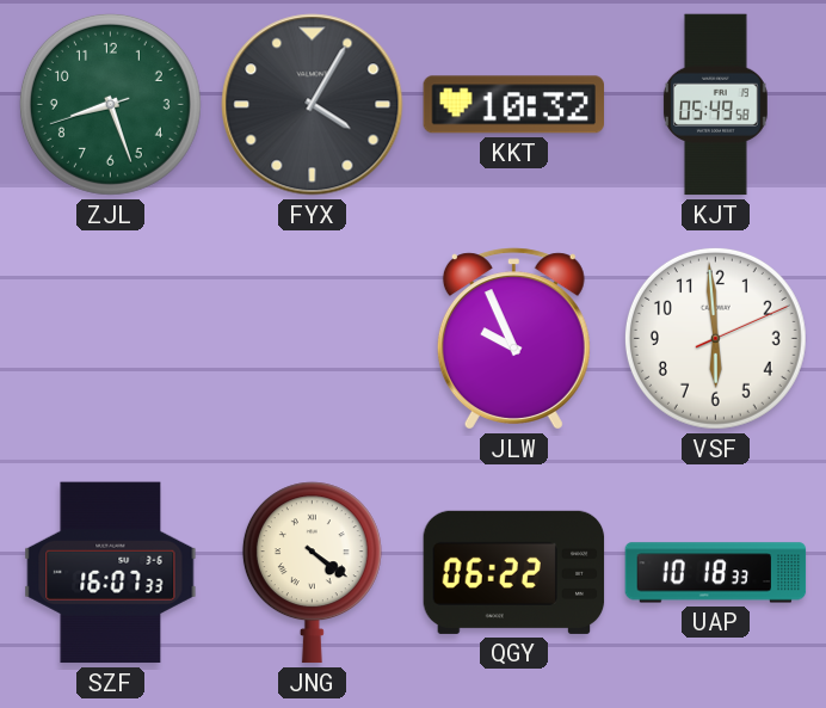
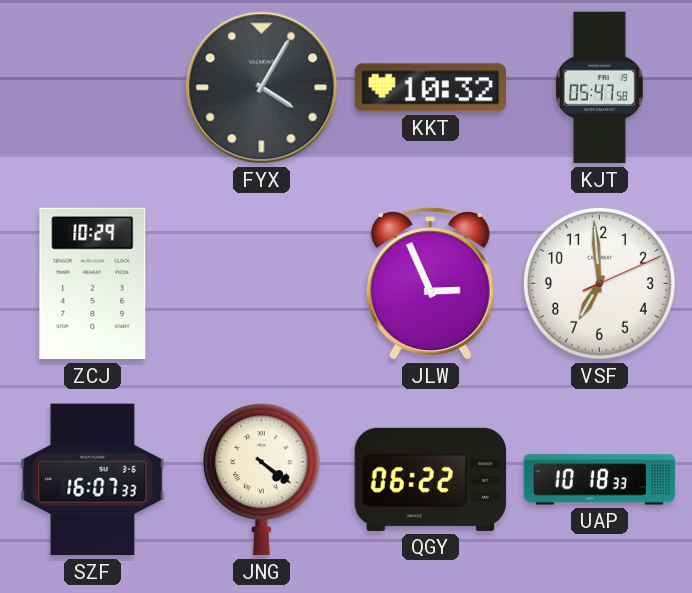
ZJL: 8:26 -> none
KJT: 05:49 -> 05:47
ZCJ: none -> 10:29
JLW: 9:56 -> 2:56
VSF: 5:59 -> 6:59
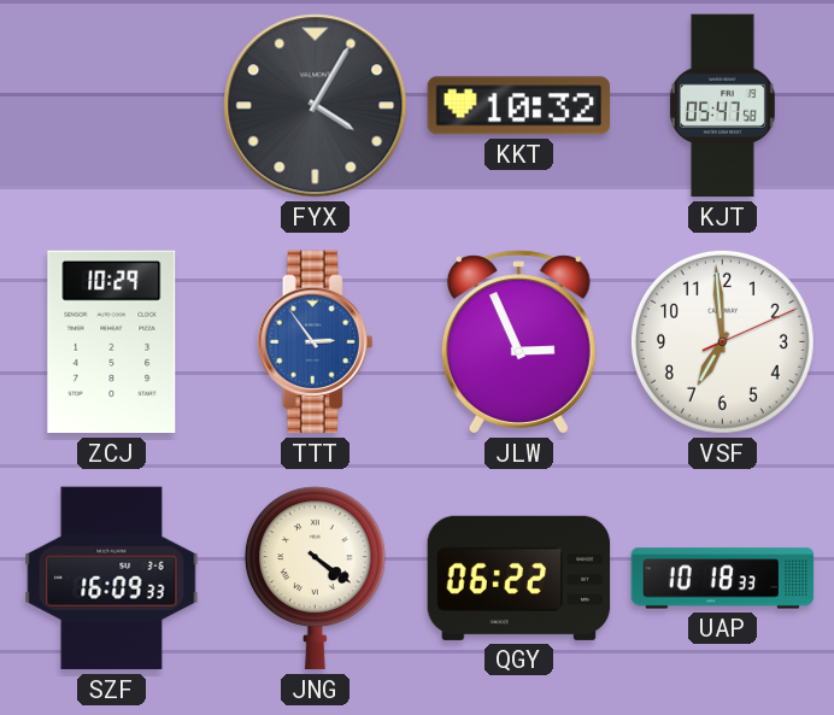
TTT: none -> 2:54
SZF: 16:07 -> 16:09
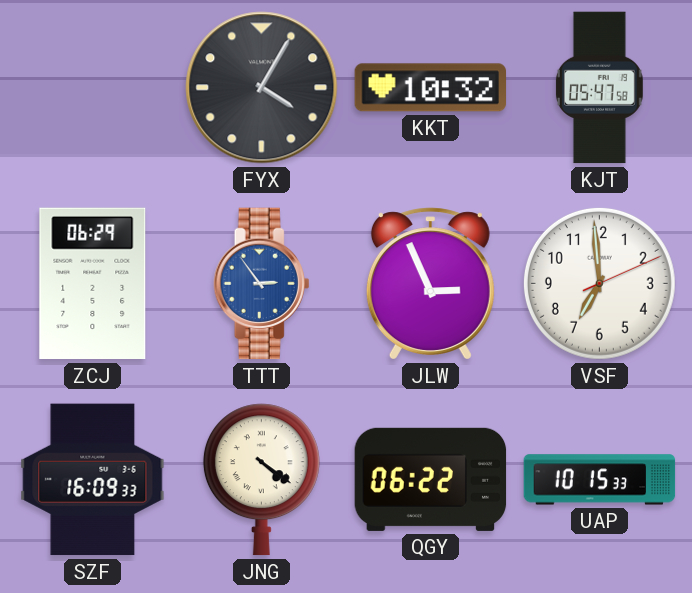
ZCJ: 10:29 -> 06:29
UAP: 10:18 -> 10:15
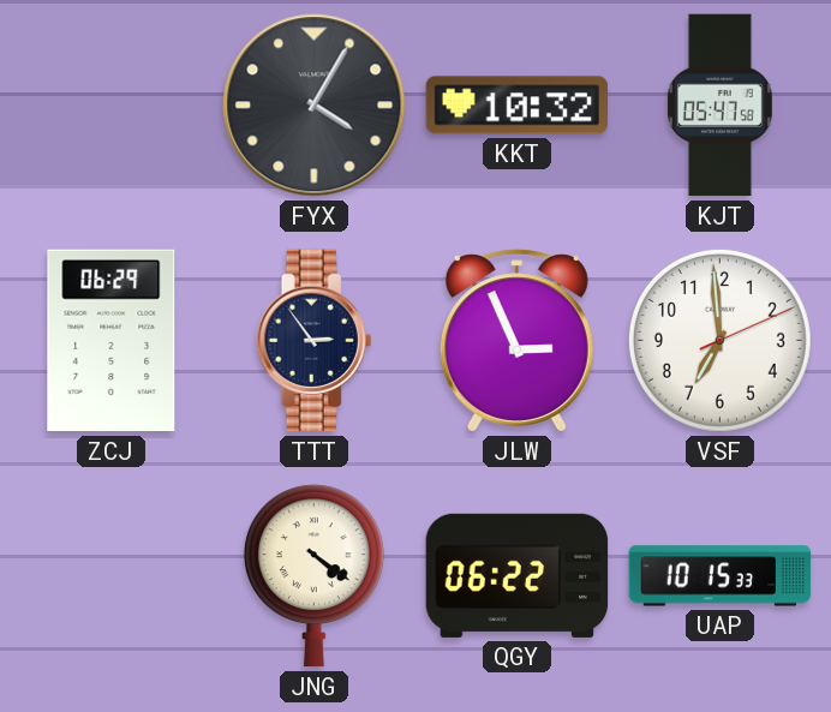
TTT dial: blue -> navy
SZF: 16:09 -> none
